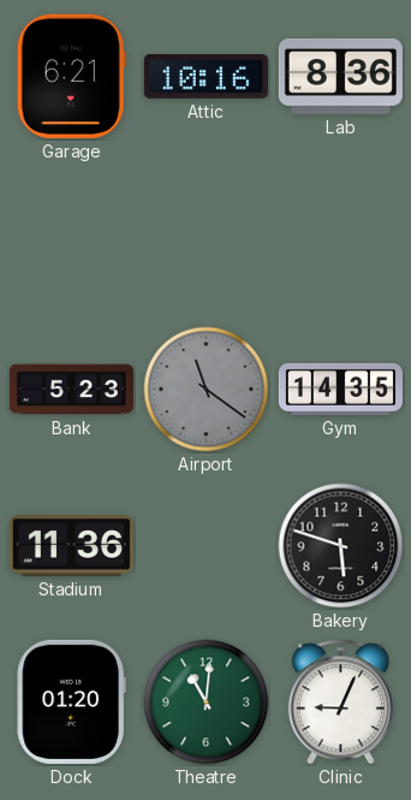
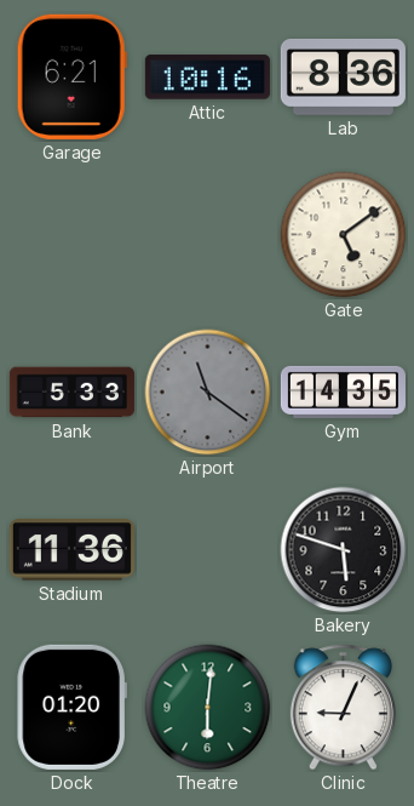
Gate: none -> 5:09
Bank: 5:23 -> 5:33
Theatre: 11:01 -> 6:01
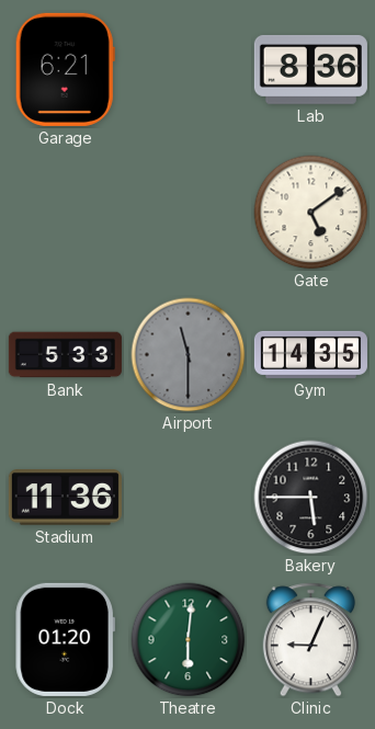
Attic: 10:16 -> none
Airport: 11:21 -> 11:30
Bakery: 5:48 -> 5:45
